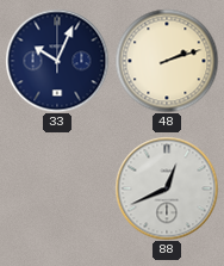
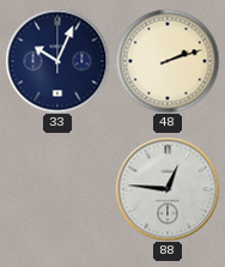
88: 12:41 -> 12:46
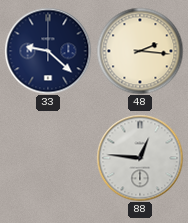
33: 10:04 -> 9:22
48: 2:12 -> 2:16
